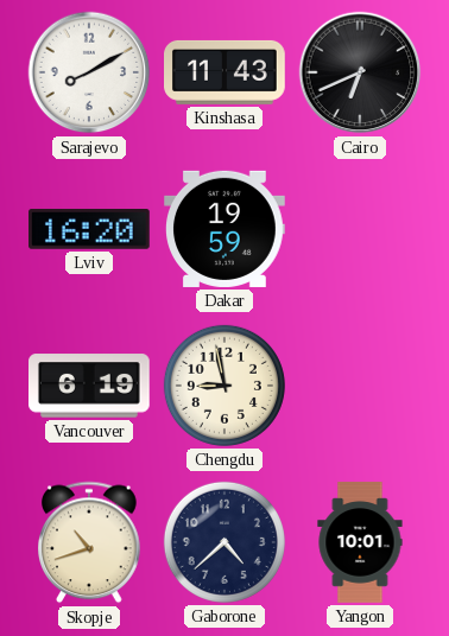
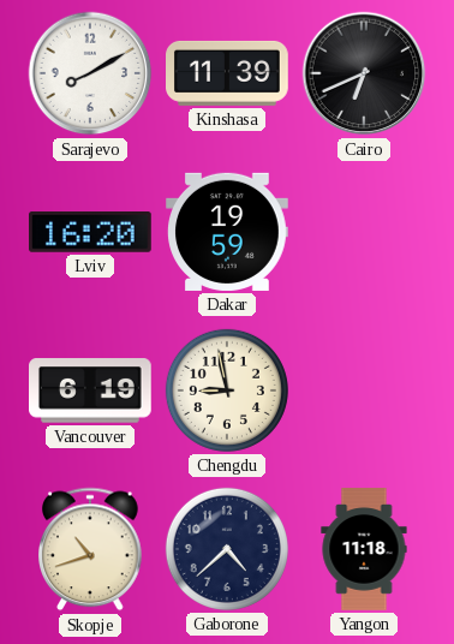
Kinshasa: 11:43 -> 11:39
Yangon: 10:01 -> 11:18
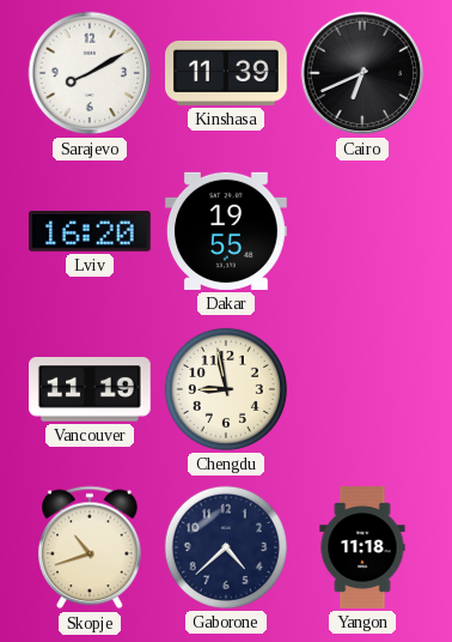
Dakar: 19:59 -> 19:55
Vancouver: 6:19 -> 11:19
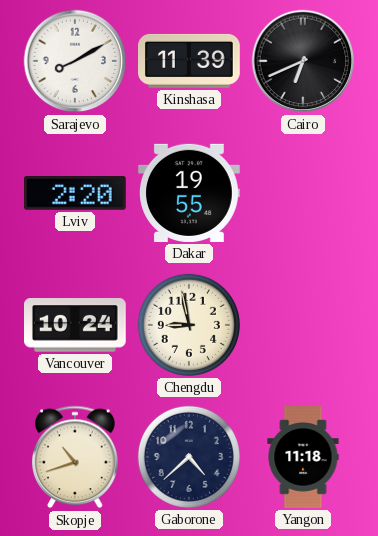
Lviv: 16:20 -> 2:20
Vancouver: 11:19 -> 10:24
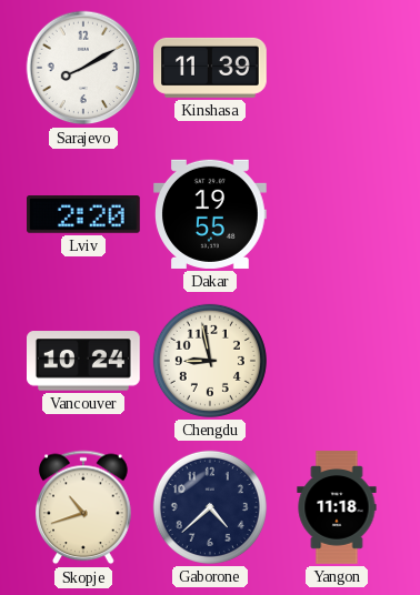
Cairo: 6:41 -> none
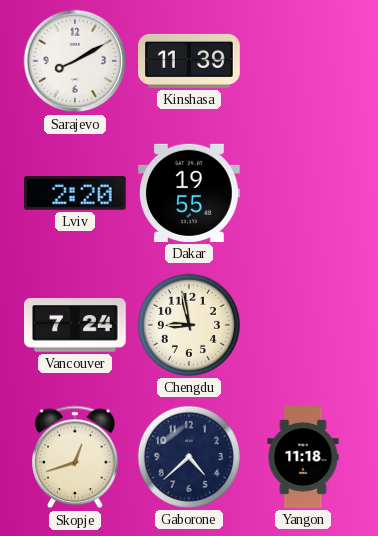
Vancouver: 10:24 -> 7:24
Skopje: 10:42 -> 12:42
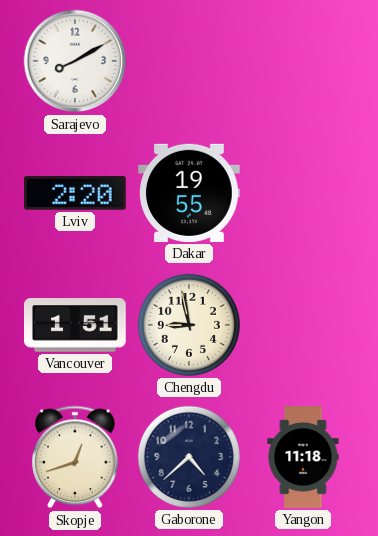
Kinshasa: 11:39 -> none
Vancouver: 7:24 -> 1:51
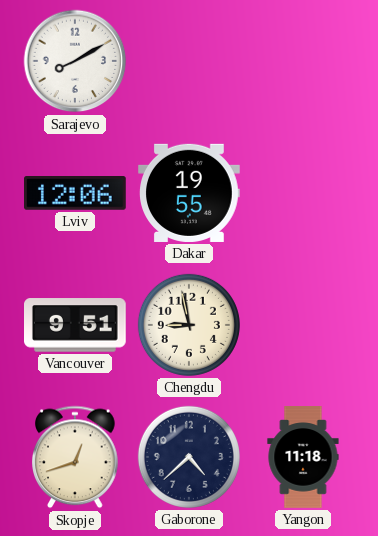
Lviv: 2:20 -> 12:06
Vancouver: 1:51 -> 9:51
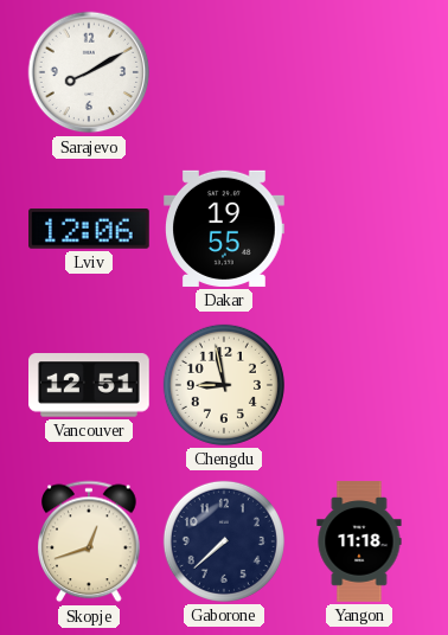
Vancouver: 9:51 -> 12:51
Gaborone: 4:38 -> 7:38
